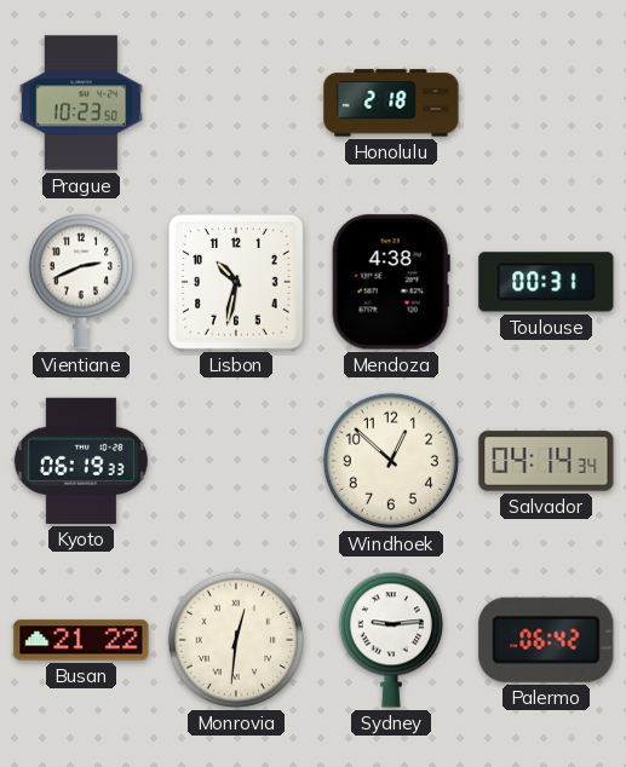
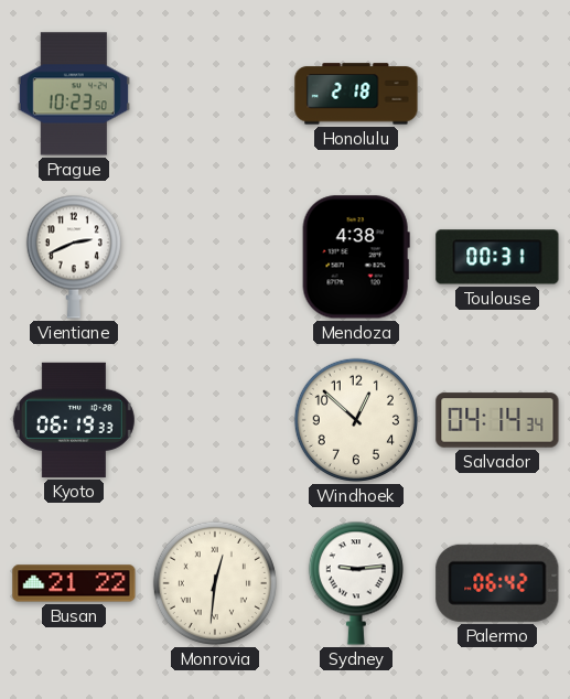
Lisbon: 10:32 -> none
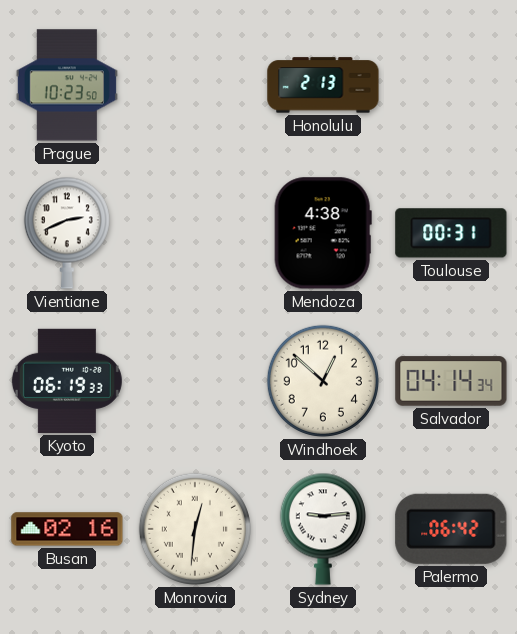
Honolulu: 2:18 -> 2:13
Busan: 21:22 -> 02:16
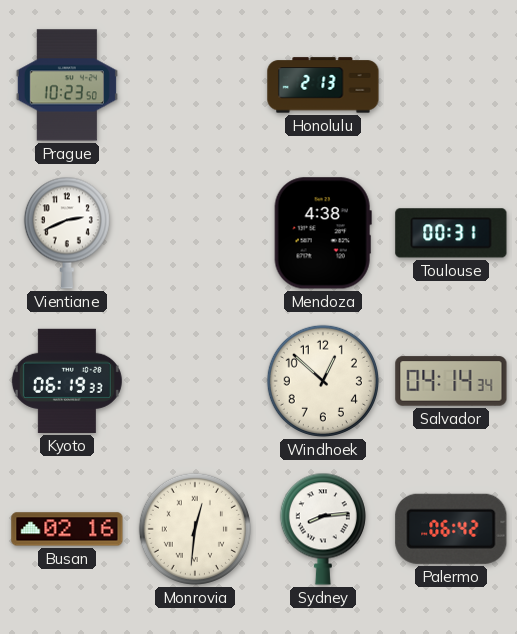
Sydney: 9:14 -> 8:14
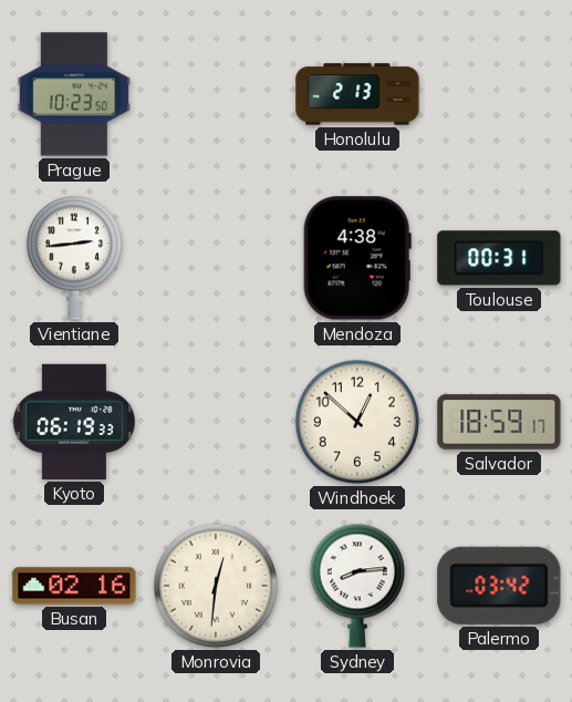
Vientiane: 2:41 -> 2:44
Salvador: 04:14 -> 18:59
Palermo: 06:42 -> 03:42
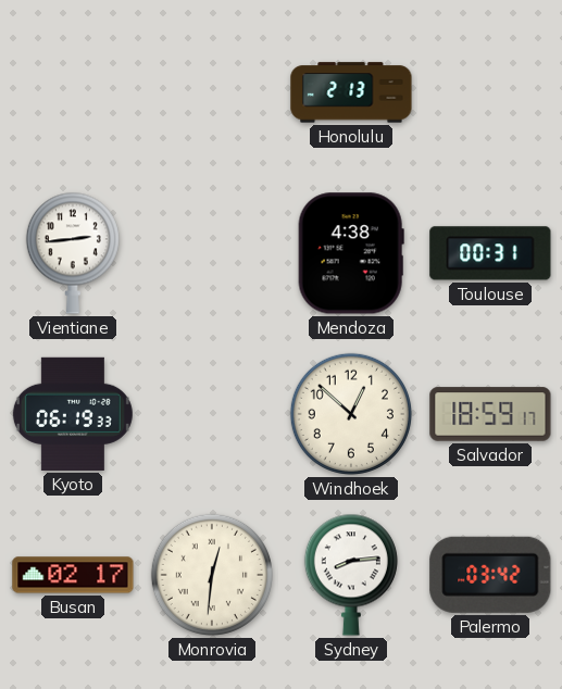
Prague: 10:23 -> none
Busan: 02:16 -> 02:17
